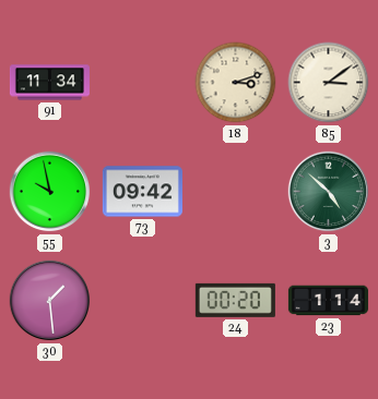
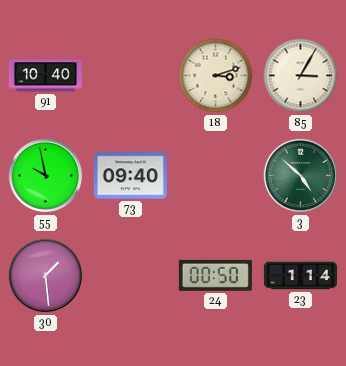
91: 11:34 -> 10:40
85: 3:09 -> 3:05
73: 09:42 -> 09:40
24: 00:20 -> 00:50
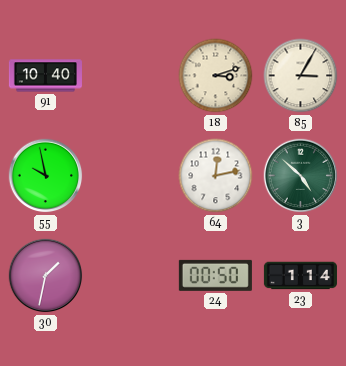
73: 09:40 -> none
64: none -> 12:13
30: 1:29 -> 1:32
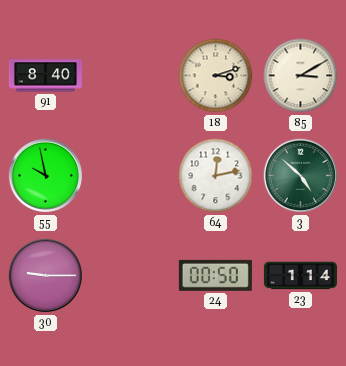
91: 10:40 -> 8:40
85: 3:05 -> 3:10
30: 1:32 -> 9:15
